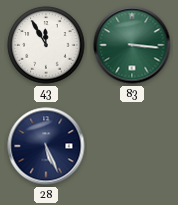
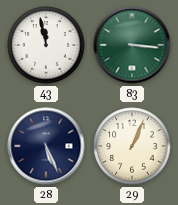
43: 11:55 -> 11:58
29: none -> 1:04
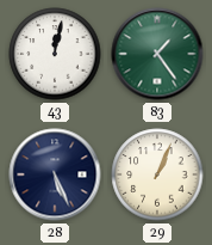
43: 11:58 -> 12:02
83: 3:16 -> 1:24
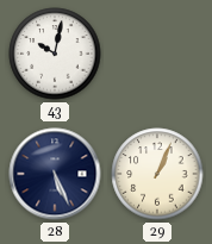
43: 12:02 -> 10:02
83: 1:24 -> none
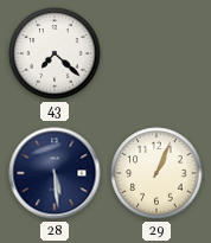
43: 10:02 -> 7:22
28: 5:26 -> 5:29
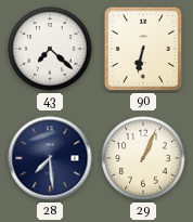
90: none -> 6:32
28: 5:29 -> 7:29
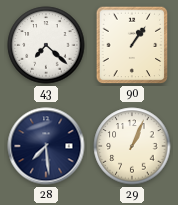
90: 6:32 -> 1:06
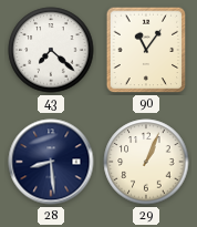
90: 1:06 -> 11:06
28: 7:29 -> 8:29
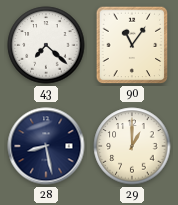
28: 8:29 -> 8:28
29: 1:04 -> 1:00
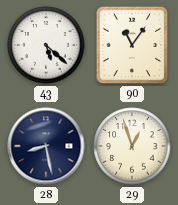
43: 7:22 -> 5:22
29: 1:00 -> 12:57
